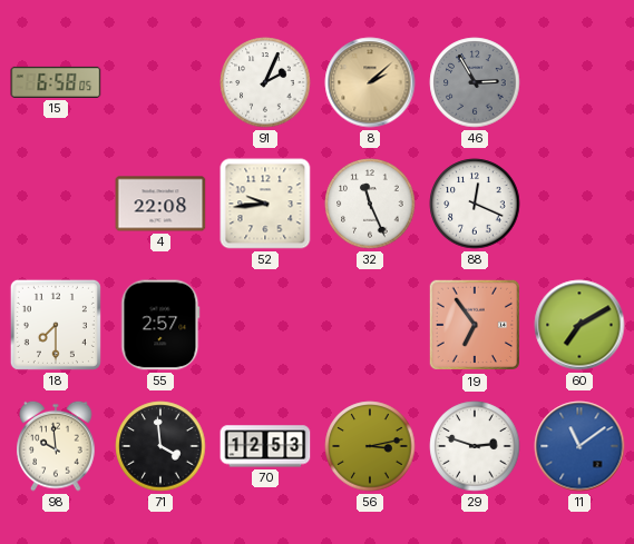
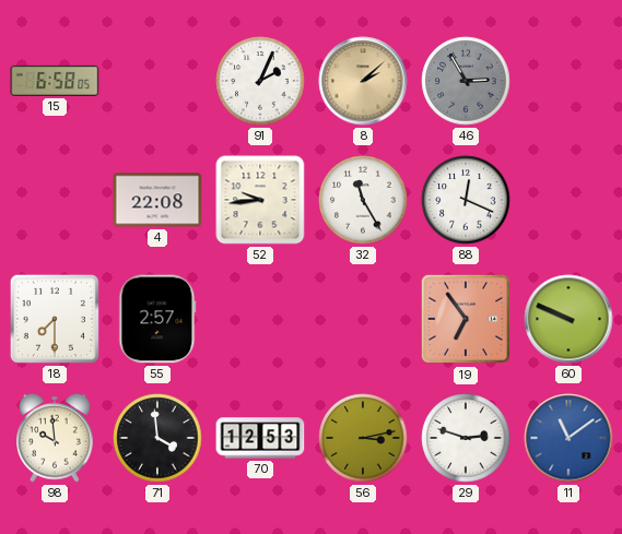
32: 11:26 -> 11:25
60: 7:10 -> 9:49
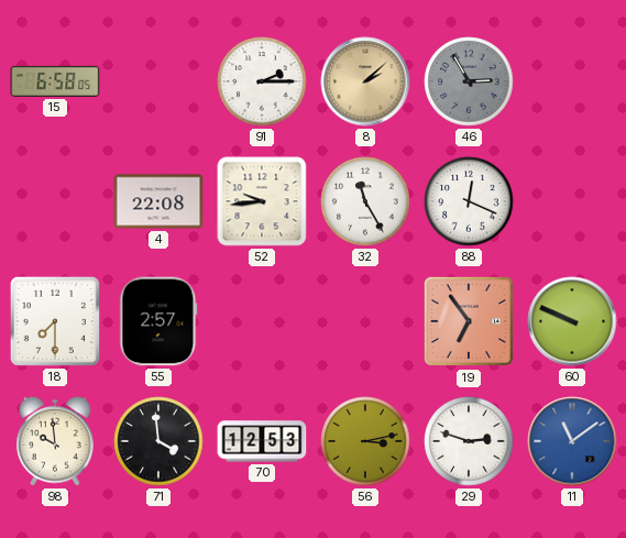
91: 2:04 -> 2:15
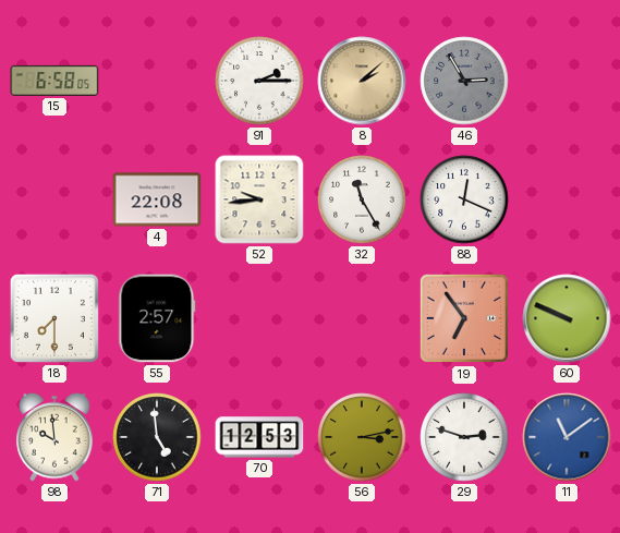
71: 3:59 -> 4:59
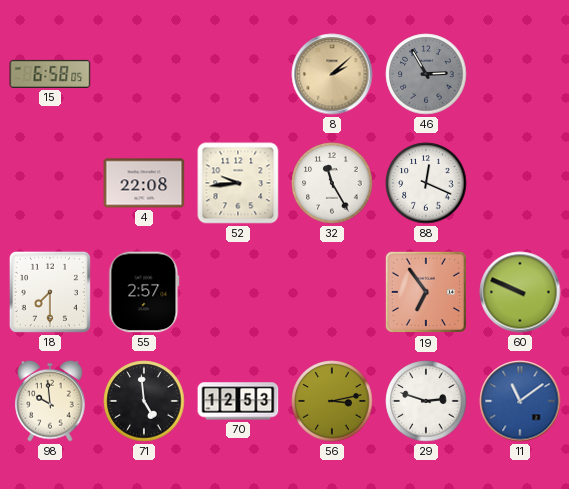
91: 2:15 -> none
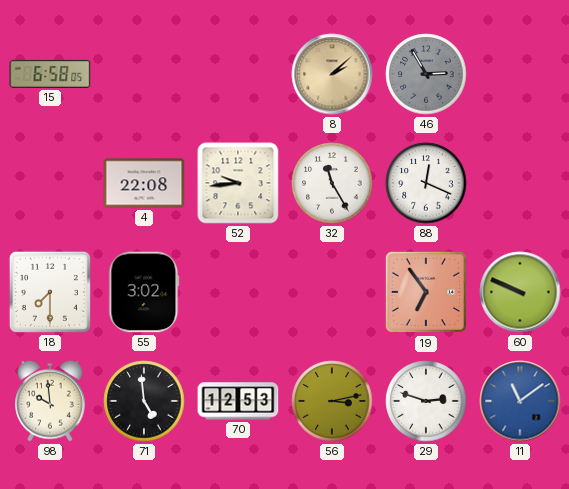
55: 2:57 -> 3:02
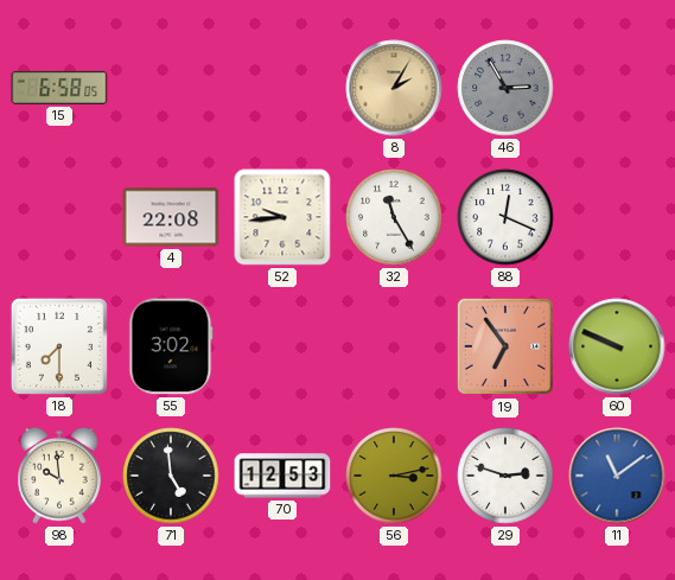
8: 2:08 -> 2:05
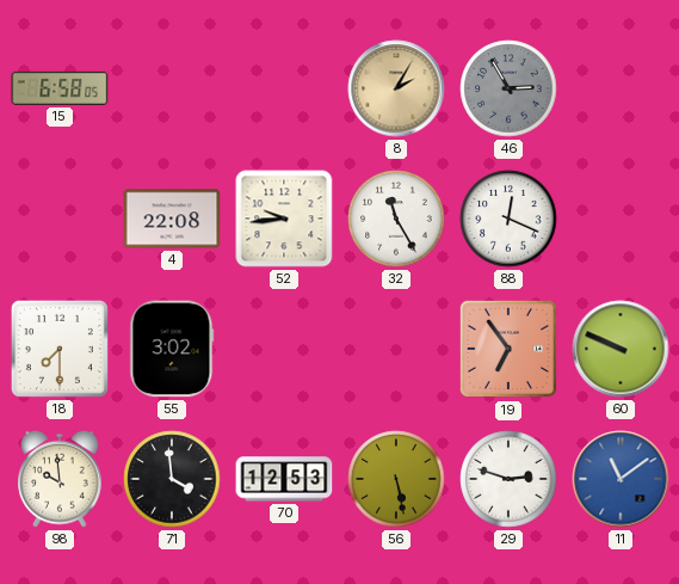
71: 4:59 -> 3:59
56: 3:13 -> 5:28
